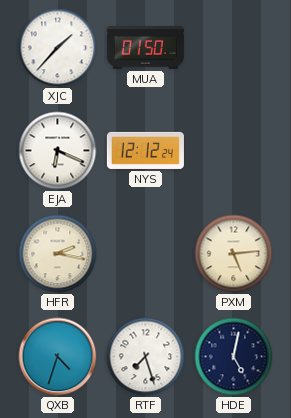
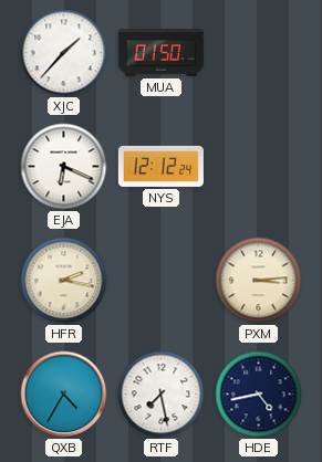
PXM: 5:14 -> 3:14
QXB: 4:33 -> 4:35
RTF: 7:27 -> 7:28
HDE: 5:02 -> 4:43
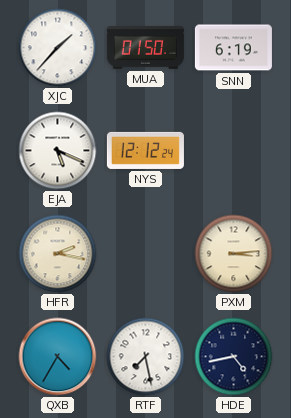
SNN: none -> 6:19
EJA: 6:19 -> 5:19
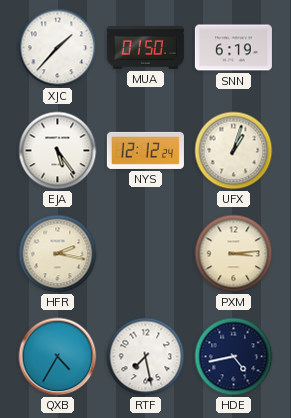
EJA: 5:19 -> 5:24
UFX: none -> 1:03
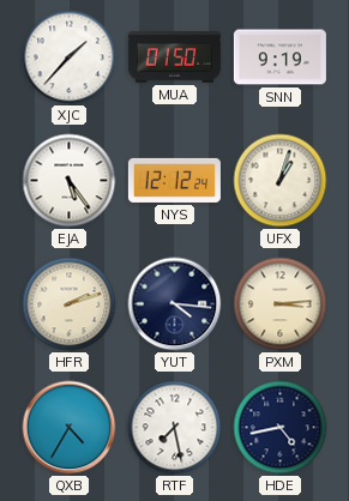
SNN: 6:19 -> 9:19
HFR: 2:17 -> 2:12
YUT: none -> 4:16
